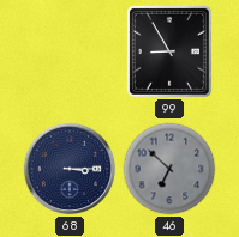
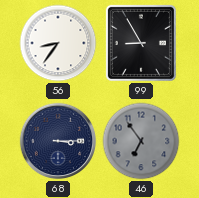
56: none -> 8:36
46: 6:52 -> 6:54
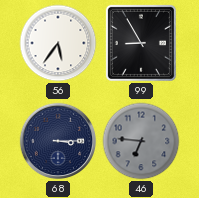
56: 8:36 -> 5:36
46: 6:54 -> 6:46
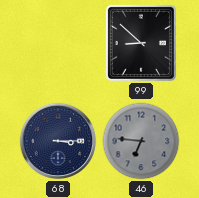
56: 5:36 -> none
99: 8:55 -> 8:52
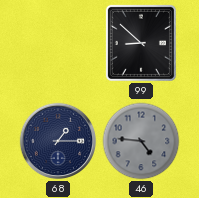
68: 3:15 -> 1:15
46: 6:46 -> 4:46
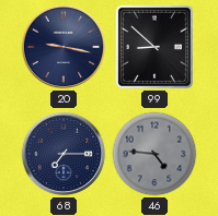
20: none -> 9:17
68: 1:15 -> 7:15
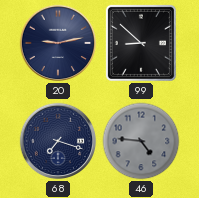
20: 9:17 -> 9:13
68: 7:15 -> 7:18
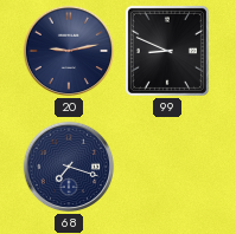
99: 8:52 -> 8:49
46: 4:46 -> none
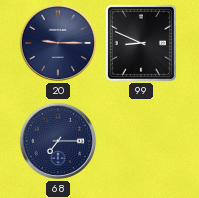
20: 9:13 -> 9:15
68: 7:18 -> 7:15
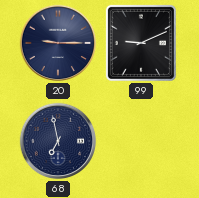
99: 8:49 -> 9:11
68: 7:15 -> 6:58
